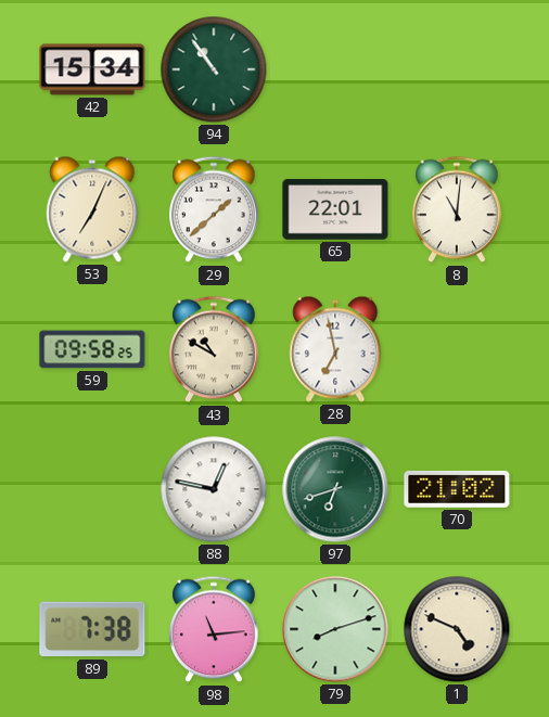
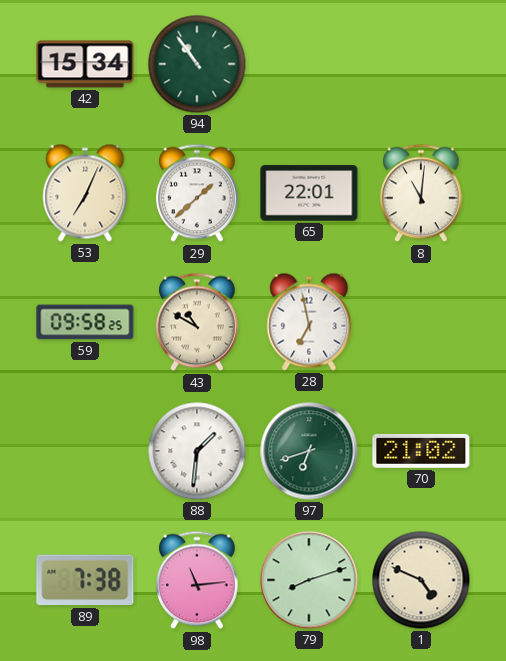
88: 12:47 -> 1:31
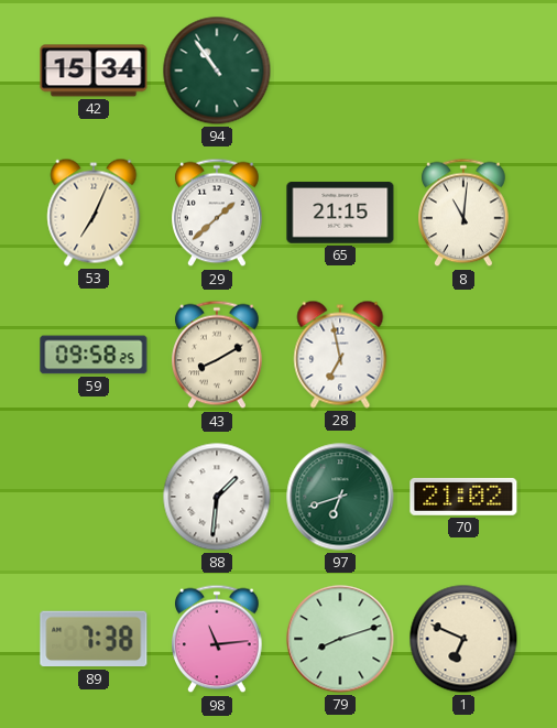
65: 22:01 -> 21:15
43: 10:50 -> 8:10
1: 4:49 -> 6:49
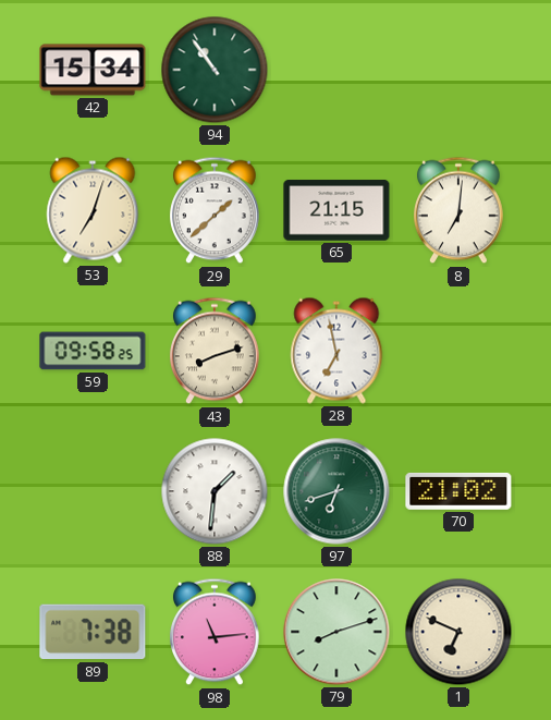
53: 7:04 -> 7:03
8: 11:01 -> 7:01
43: 8:10 -> 8:12
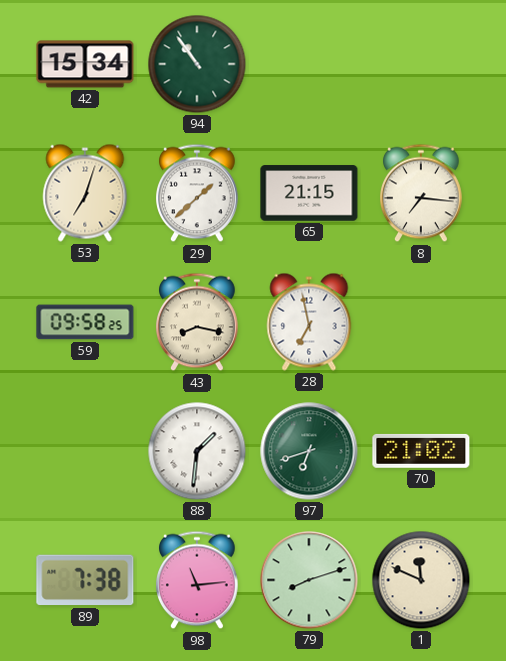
8: 7:01 -> 7:16
43: 8:12 -> 8:17
1: 6:49 -> 11:49
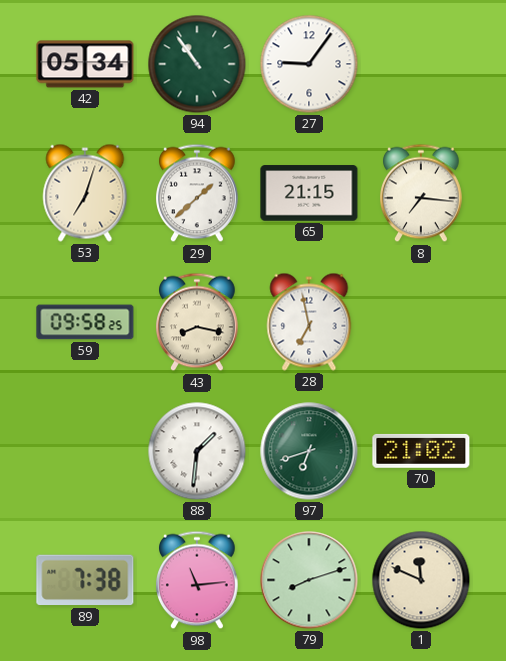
42: 15:34 -> 05:34
27: none -> 9:06
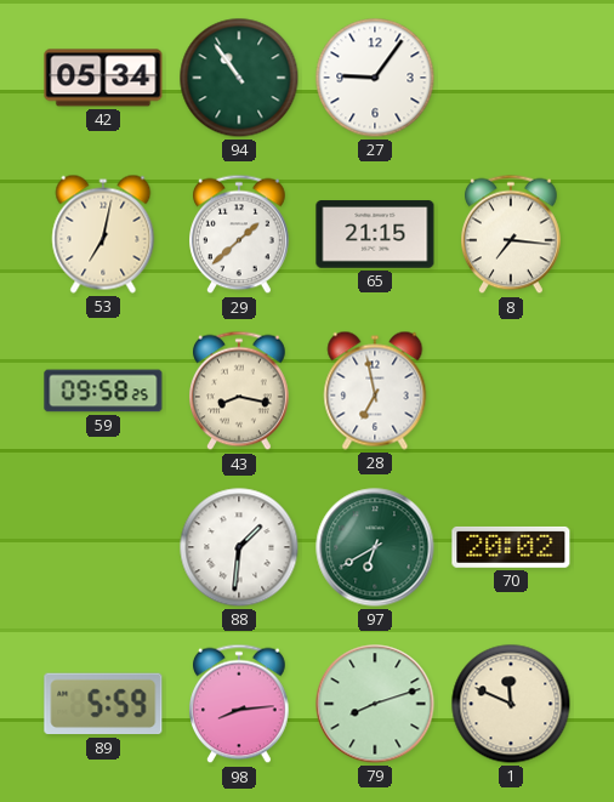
53: 7:03 -> 7:02
97: 6:42 -> 6:40
70: 21:02 -> 20:02
89: 7:38 -> 5:59
98: 11:14 -> 8:14
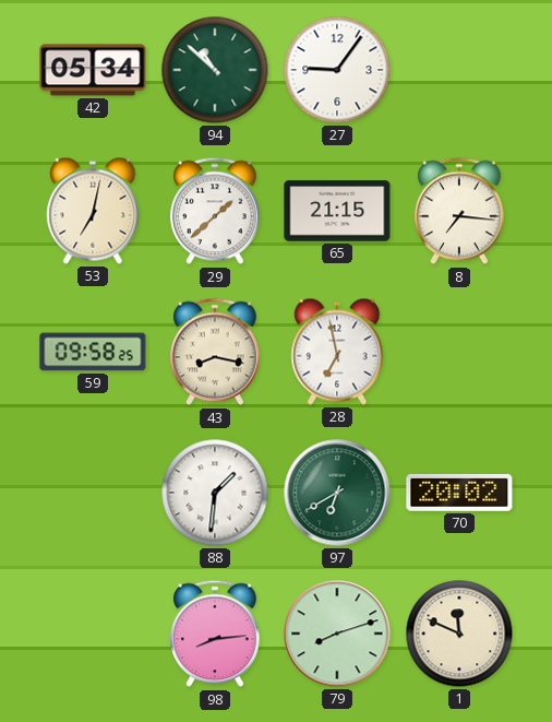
94: 10:54 -> 10:52
89: 5:59 -> none
